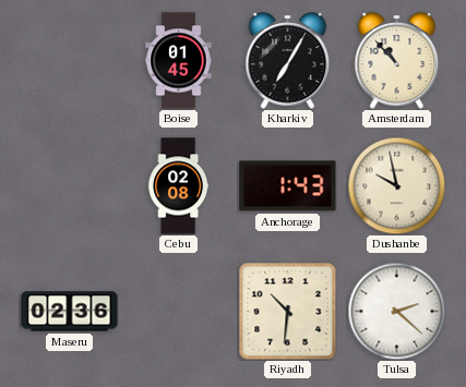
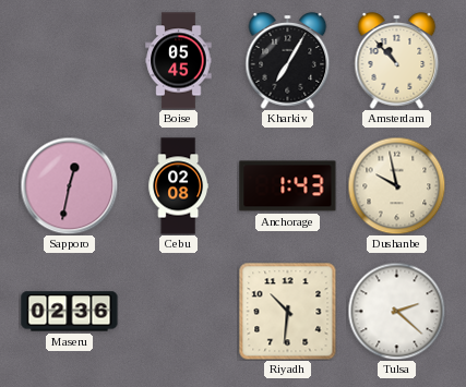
Boise: 01:45 -> 05:45
Sapporo: none -> 12:32
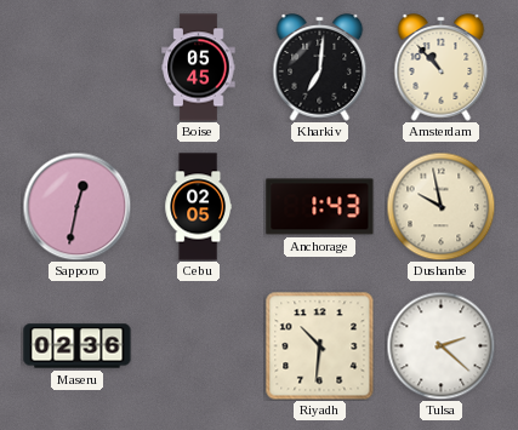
Kharkiv: 7:05 -> 7:01
Cebu: 02:08 -> 02:05
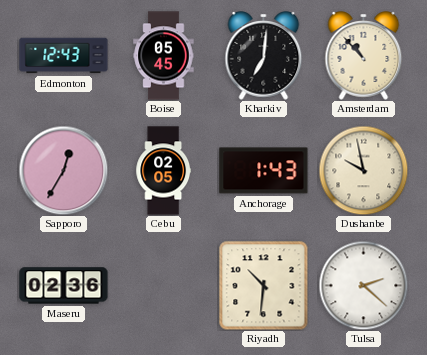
Edmonton: none -> 12:43
Sapporo: 12:32 -> 12:35
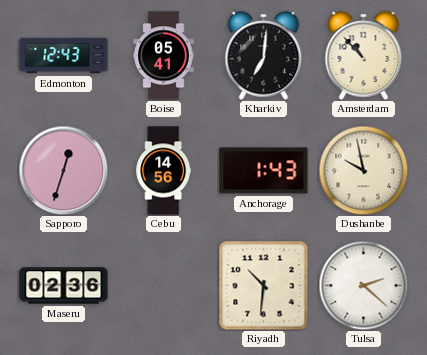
Boise: 05:45 -> 05:41
Sapporo: 12:35 -> 12:33
Cebu: 02:05 -> 14:56
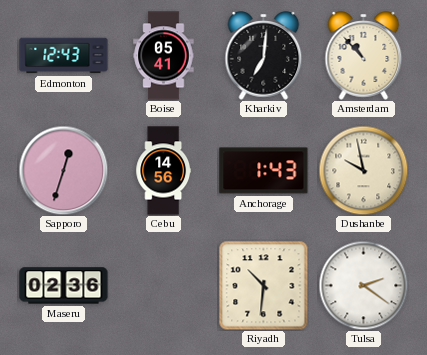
Tulsa: 2:22 -> 2:21
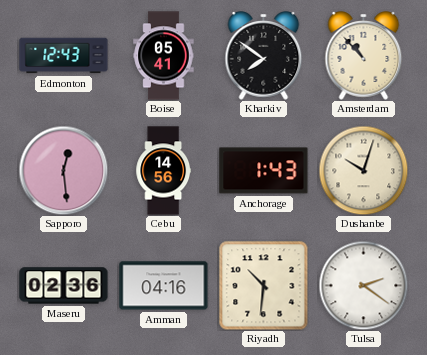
Kharkiv: 7:01 -> 7:51
Sapporo: 12:33 -> 12:29
Dushanbe: 9:58 -> 10:03
Amman: none -> 04:16
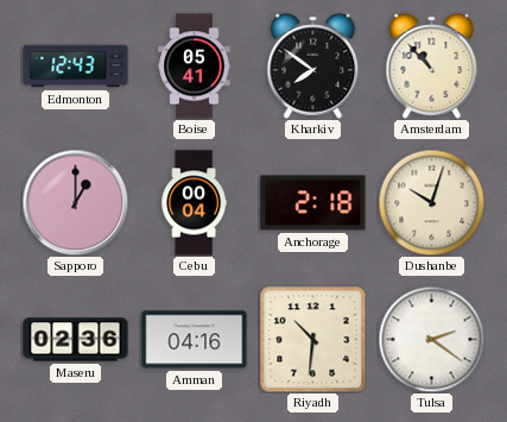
Sapporo: 12:29 -> 1:00
Cebu: 14:56 -> 00:04
Anchorage: 1:43 -> 2:18
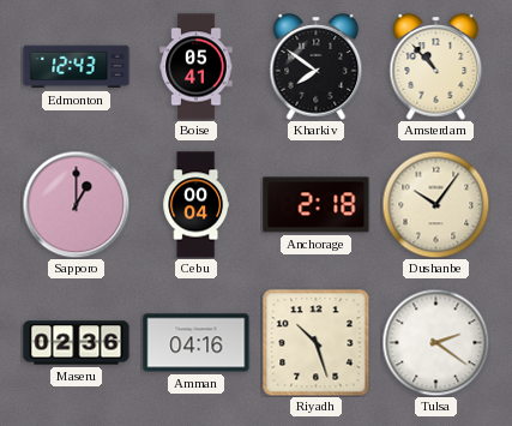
Dushanbe: 10:03 -> 10:06
Riyadh: 10:31 -> 10:27
